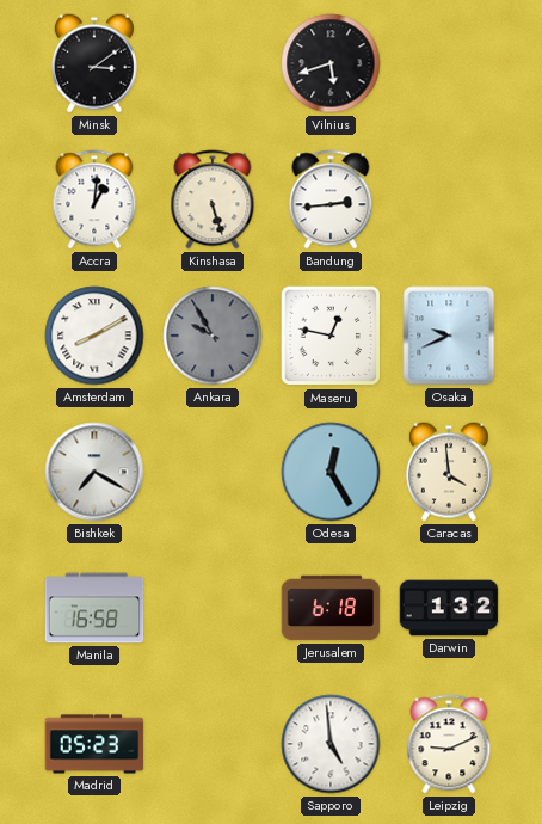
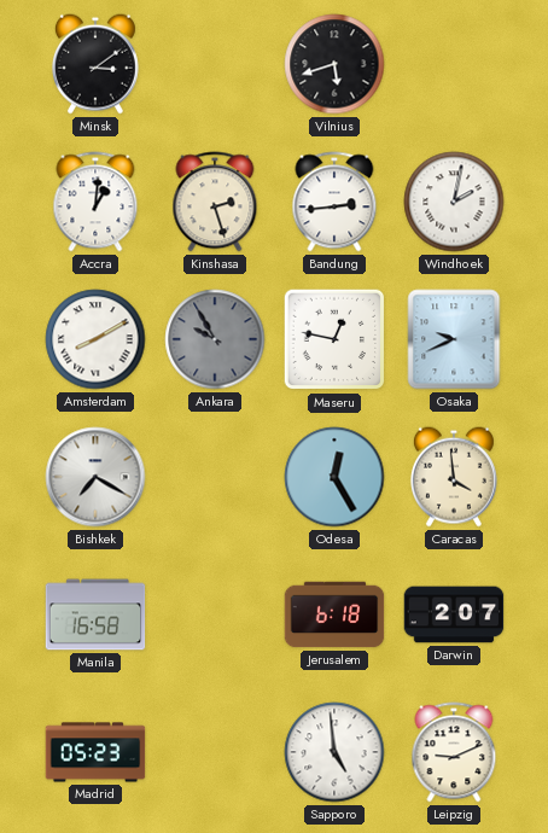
Kinshasa: 5:27 -> 2:27
Windhoek: none -> 2:02
Darwin: 1:32 -> 2:07
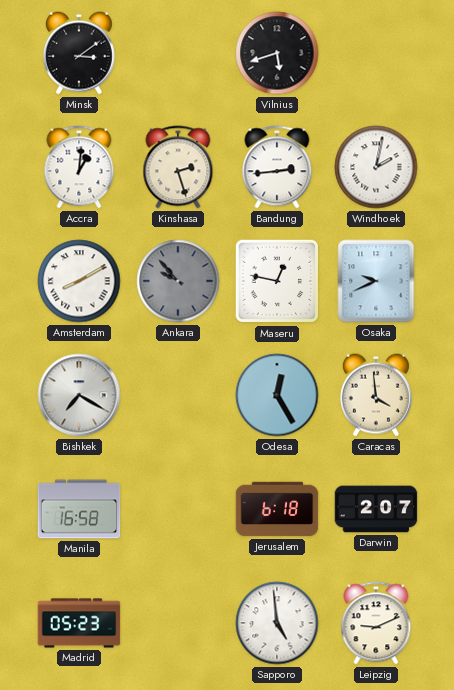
Ankara: 9:55 -> 9:53
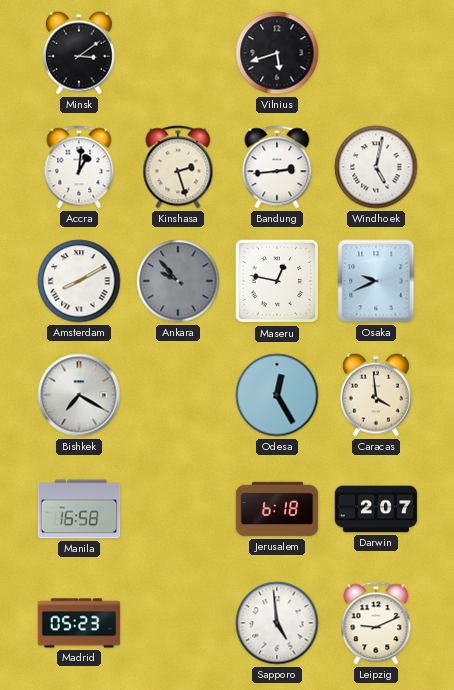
Windhoek: 2:02 -> 5:02
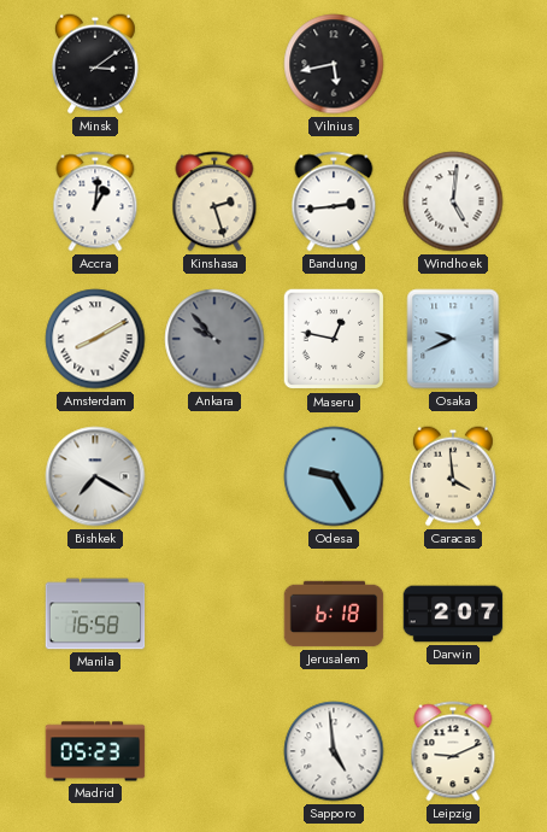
Vilnius: 5:42 -> 5:43
Windhoek: 5:02 -> 5:01
Odesa: 12:25 -> 9:25
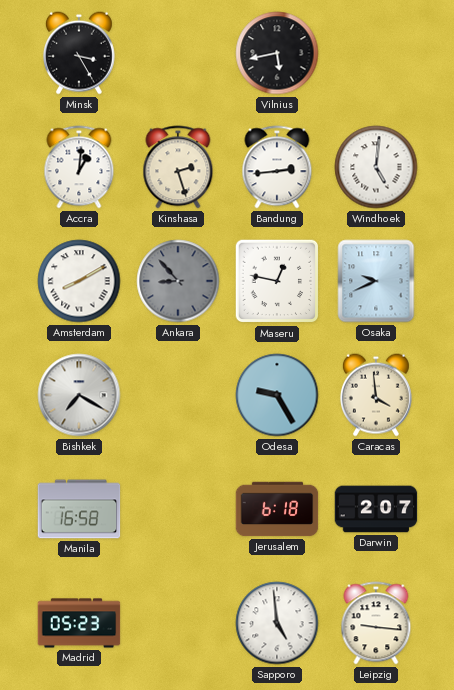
Minsk: 3:09 -> 3:25
Ankara: 9:53 -> 8:53
Leipzig: 9:11 -> 9:16
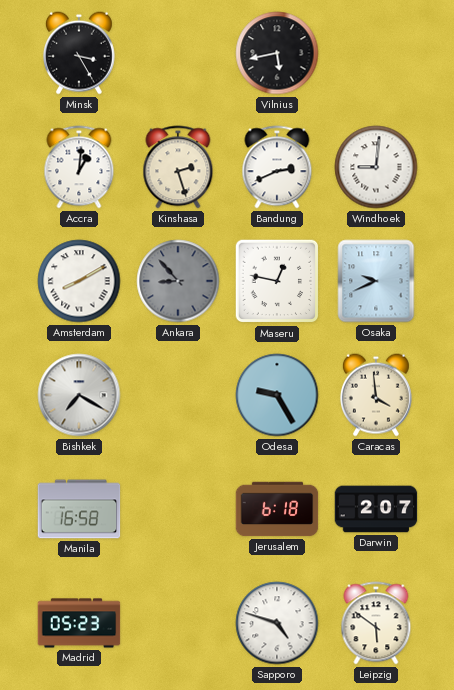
Bandung: 2:44 -> 2:41
Windhoek: 5:01 -> 9:01
Sapporo: 4:59 -> 4:48
Leipzig: 9:16 -> 5:51
